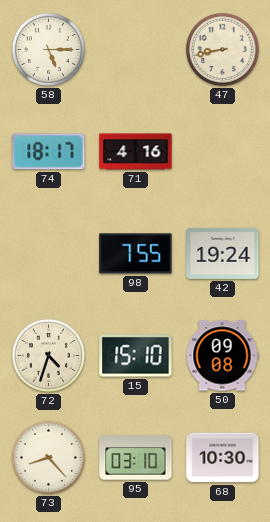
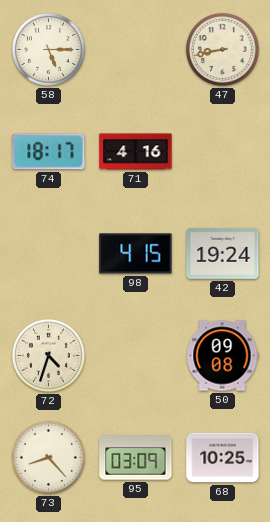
98: 7:55 -> 4:15
15: 15:10 -> none
95: 03:10 -> 03:09
68: 10:30 -> 10:25
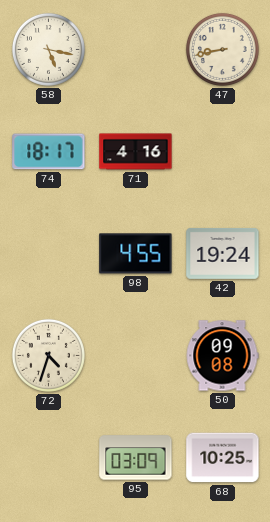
58: 5:15 -> 5:17
98: 4:15 -> 4:55
73: 8:23 -> none
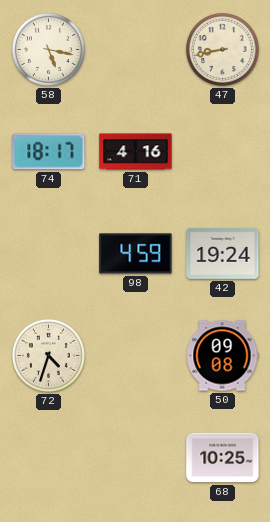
98: 4:55 -> 4:59
95: 03:09 -> none
